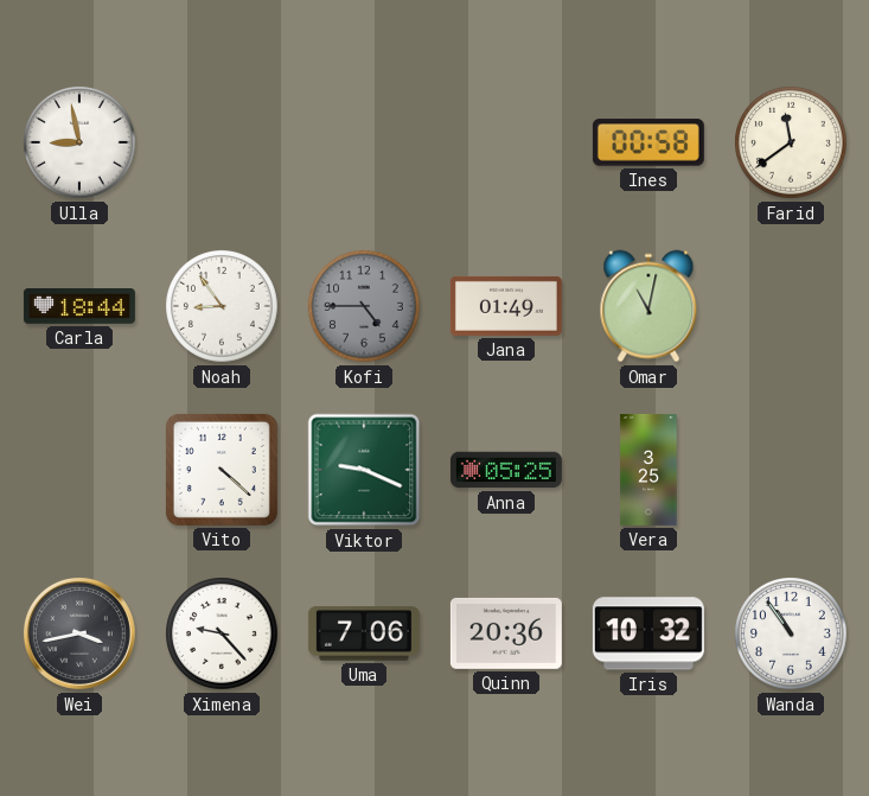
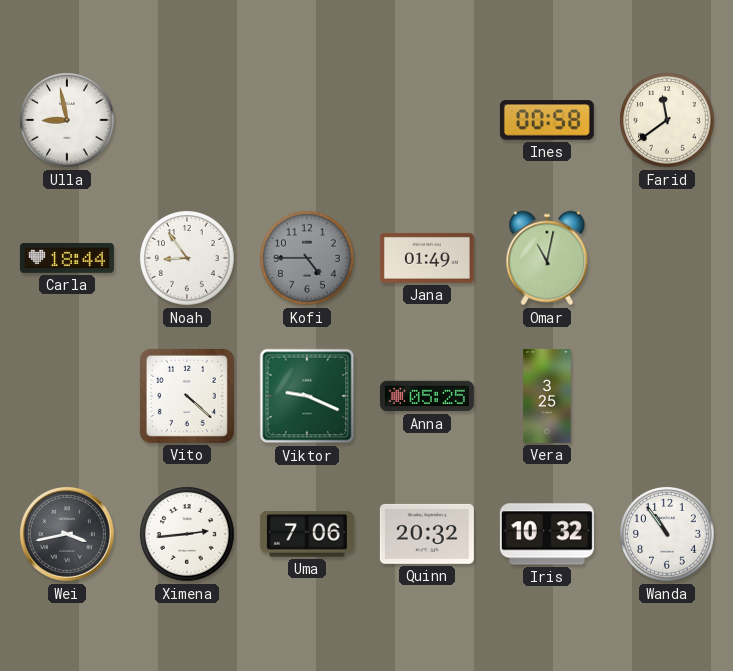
Ximena: 9:23 -> 2:44
Quinn: 20:36 -> 20:32
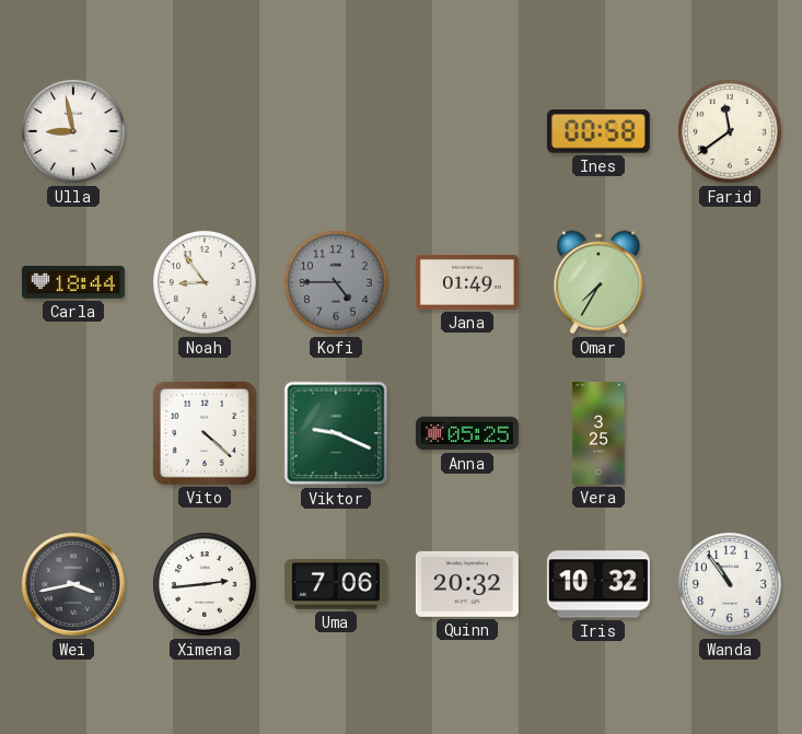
Omar: 11:02 -> 7:35
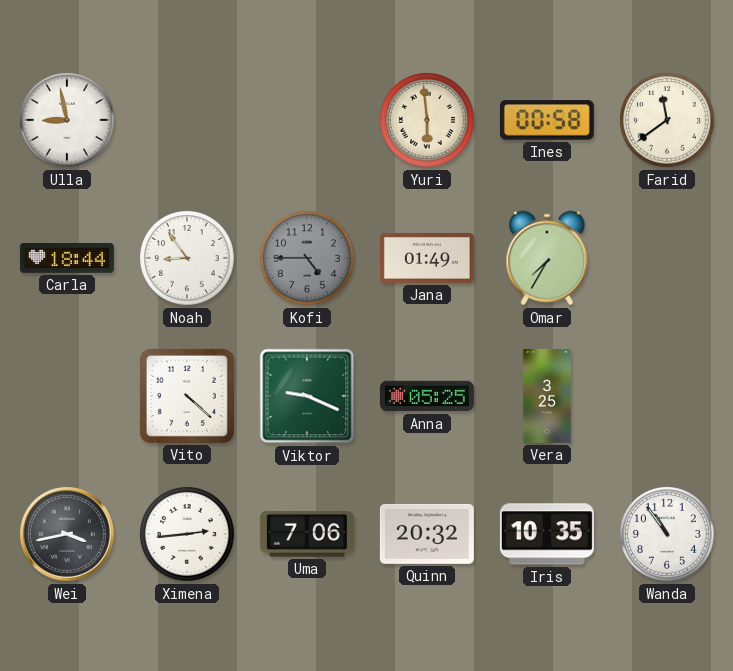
Yuri: none -> 5:59
Iris: 10:32 -> 10:35
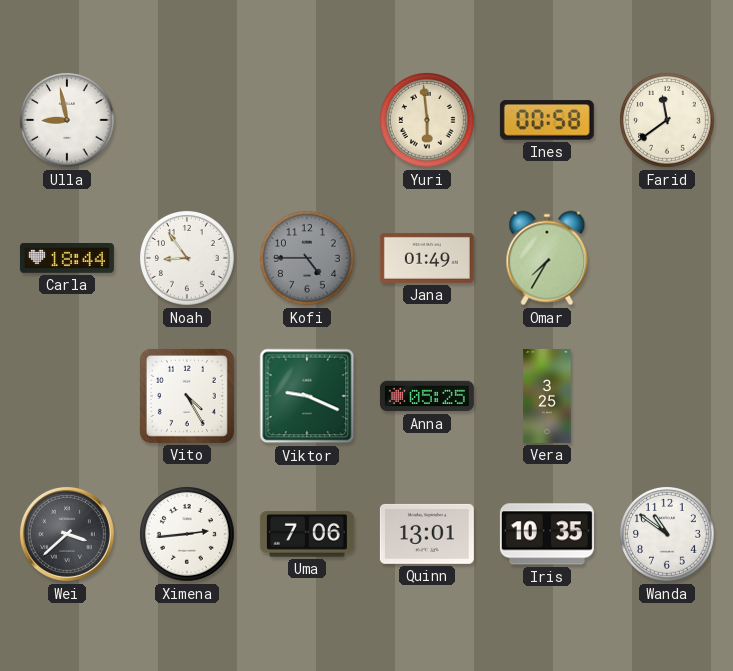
Vito: 4:22 -> 4:25
Wei: 3:43 -> 3:38
Quinn: 20:32 -> 13:01
Wanda: 10:54 -> 10:51
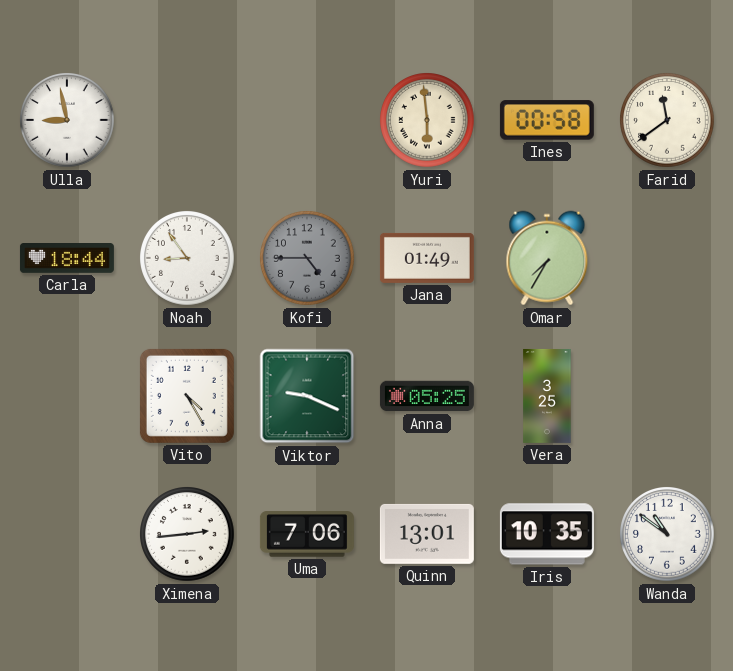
Wei: 3:38 -> none
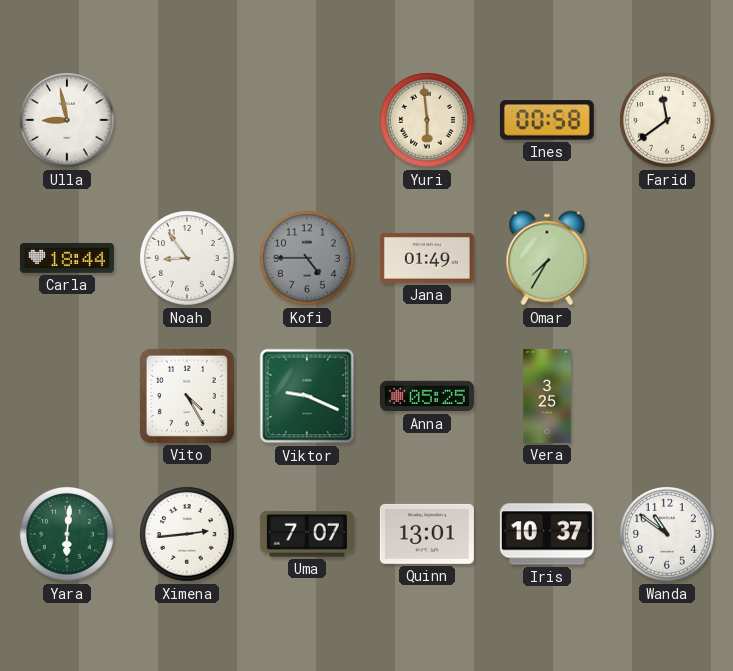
Yara: none -> 6:01
Uma: 7:06 -> 7:07
Iris: 10:35 -> 10:37
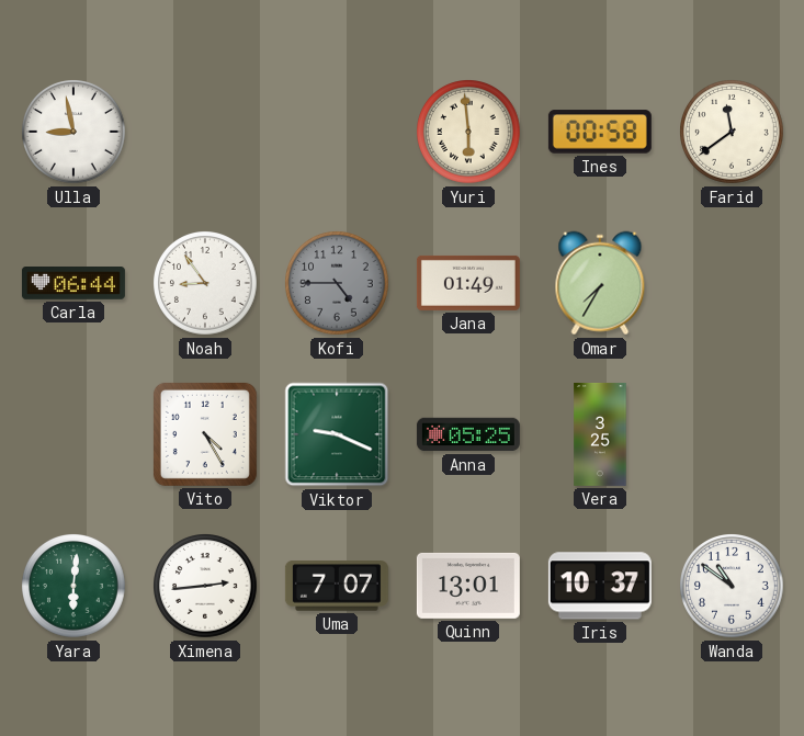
Carla: 18:44 -> 06:44
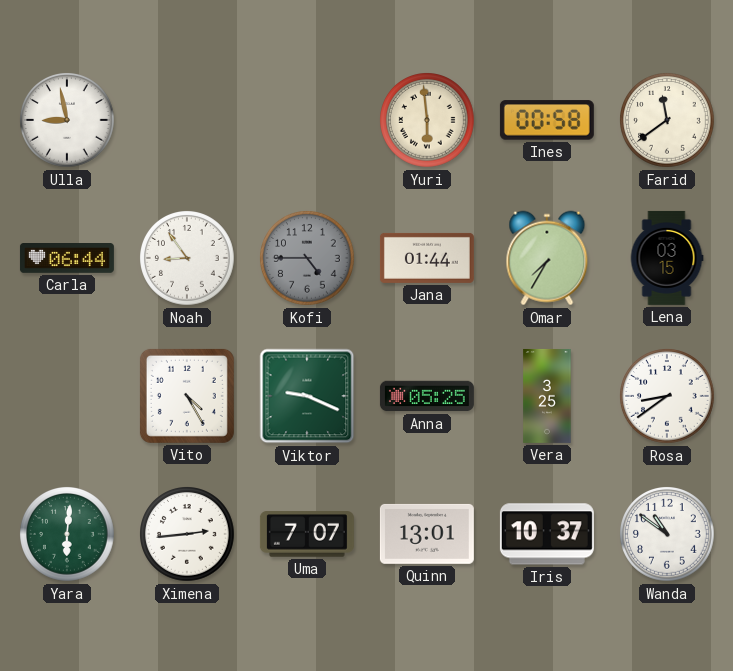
Jana: 01:49 -> 01:44
Lena: none -> 03:15
Rosa: none -> 8:39
